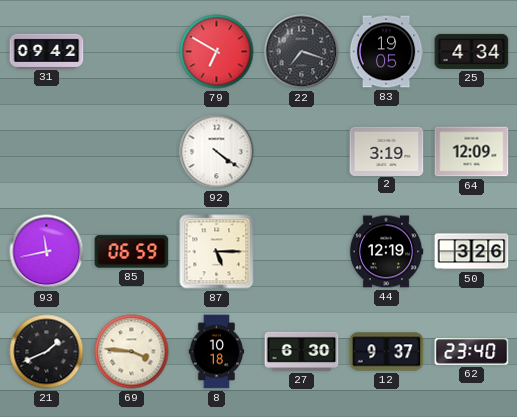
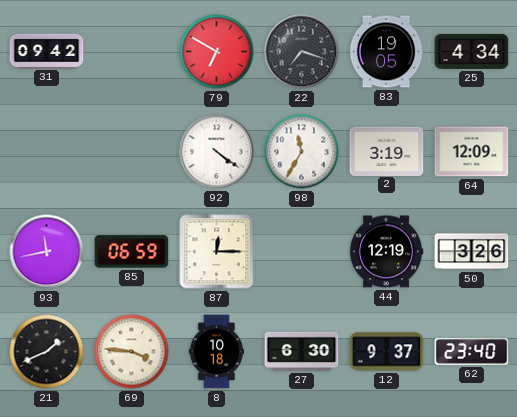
98: none -> 11:35
87: 5:15 -> 12:15
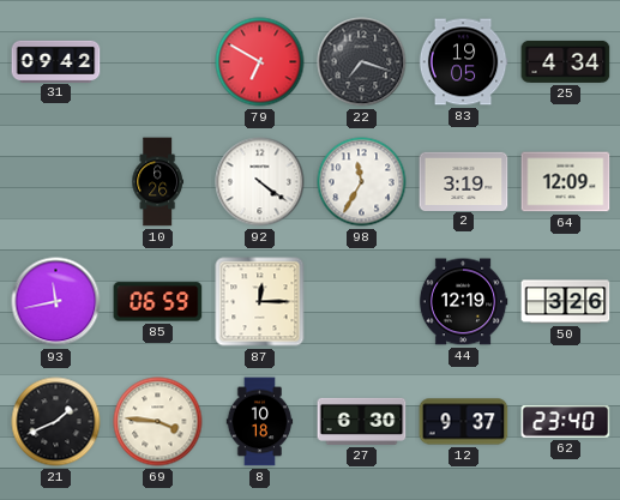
10: none -> 6:26
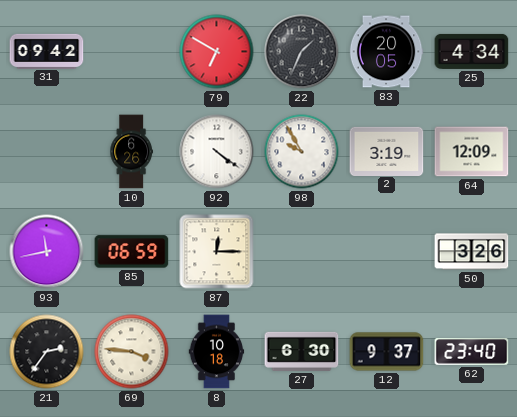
22: 7:18 -> 1:34
83: 19:05 -> 20:05
98: 11:35 -> 9:55
44: 12:19 -> none
21: 1:41 -> 2:36
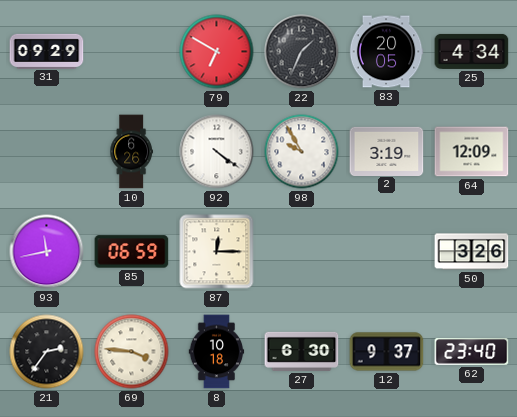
31: 09:42 -> 09:29
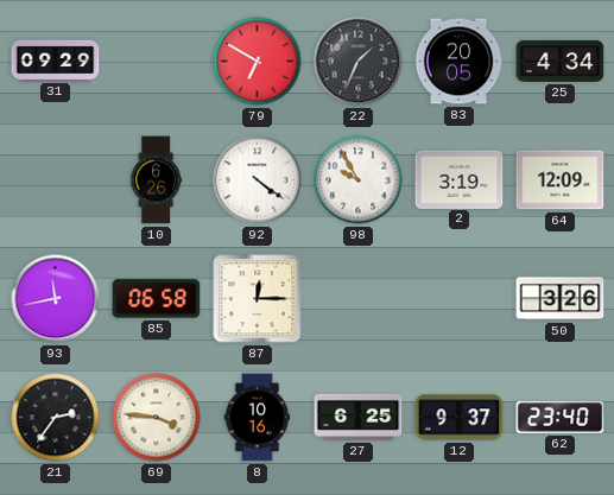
85: 06:59 -> 06:58
8: 10:18 -> 10:16
27: 6:30 -> 6:25
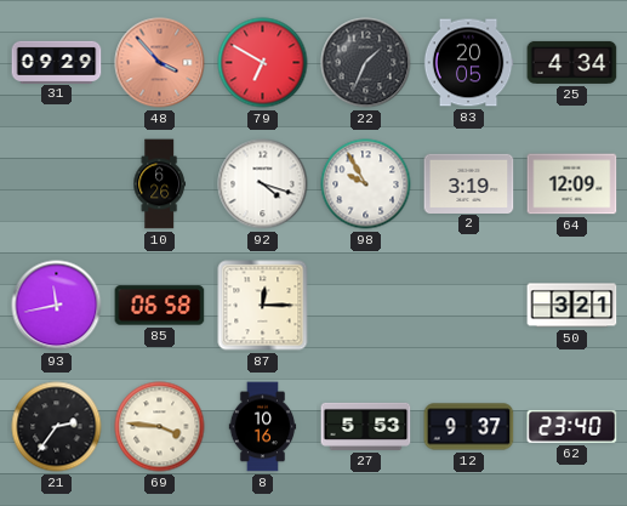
48: none -> 3:53
92: 4:21 -> 4:18
50: 3:26 -> 3:21
27: 6:25 -> 5:53
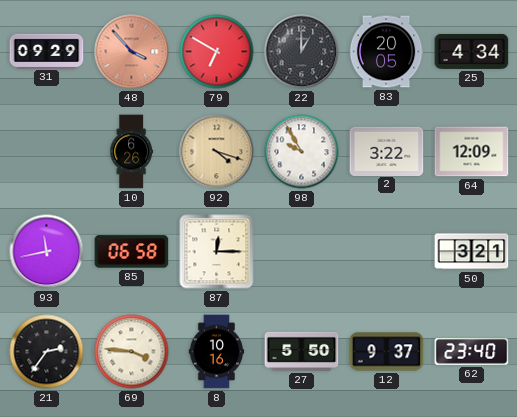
22: 1:34 -> 1:00
92 dial: white -> champagne
2: 3:19 -> 3:22
27: 5:53 -> 5:50
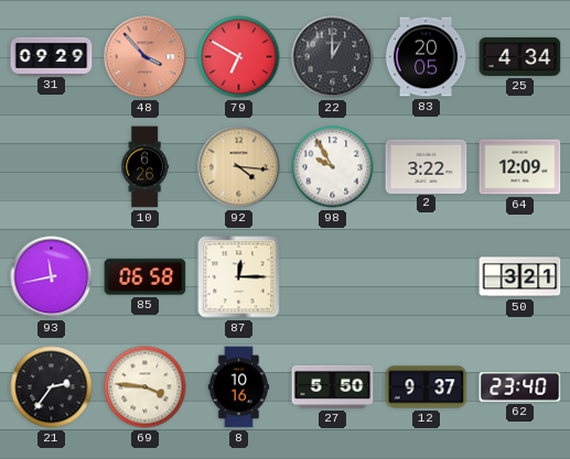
92: 4:18 -> 4:16
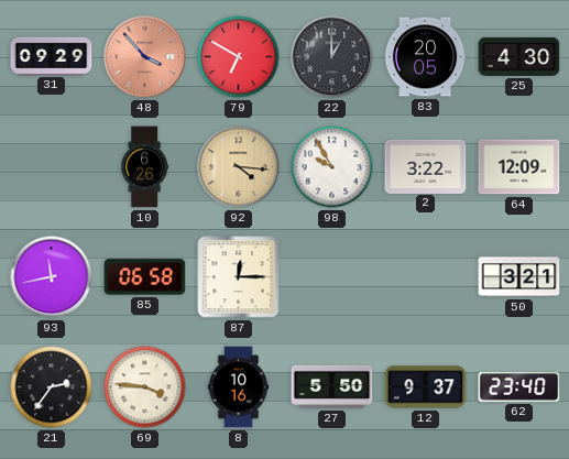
25: 4:34 -> 4:30
